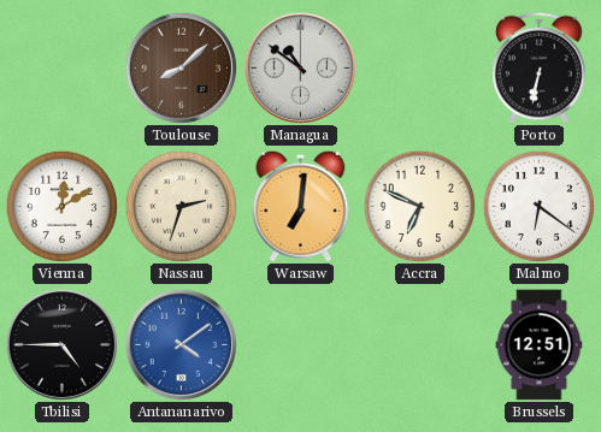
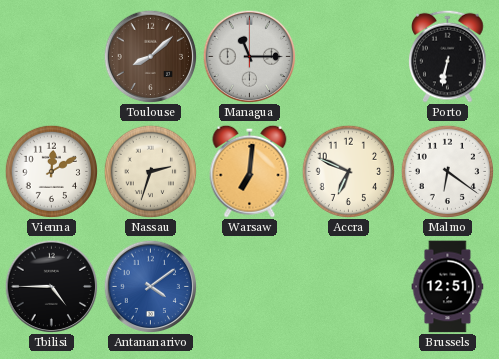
Managua: 10:51 -> 11:15
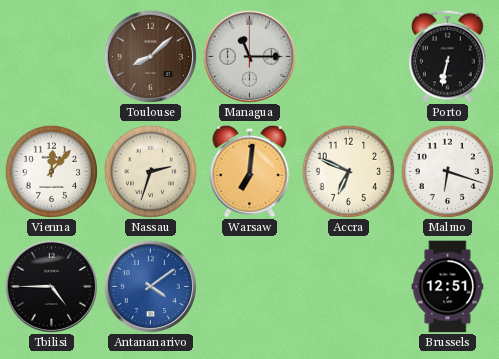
Vienna: 12:10 -> 12:07
Malmo: 6:21 -> 6:18
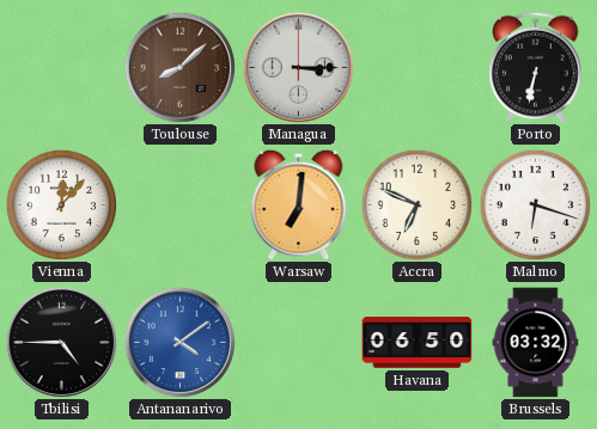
Managua: 11:15 -> 3:15
Nassau: 2:33 -> none
Havana: none -> 06:50
Brussels: 12:51 -> 03:32
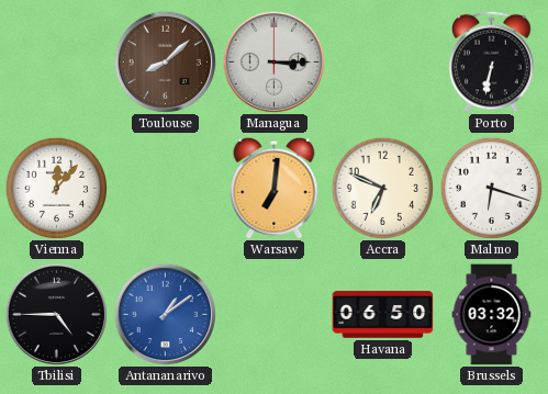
Antananarivo: 4:09 -> 1:09
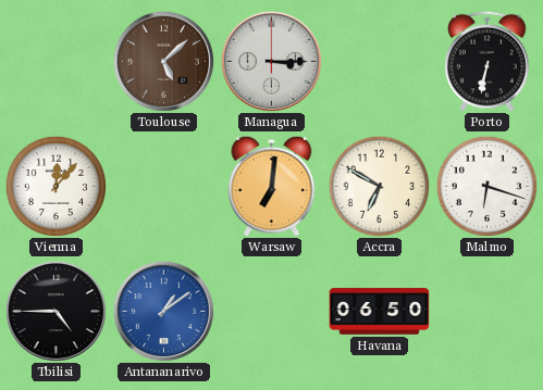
Toulouse: 8:08 -> 5:08
Accra: 6:49 -> 6:50
Brussels: 03:32 -> none
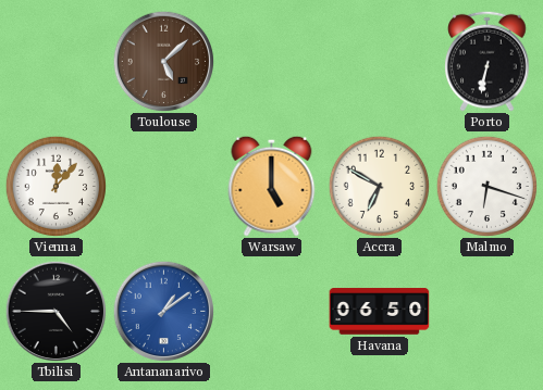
Managua: 3:15 -> none
Warsaw: 7:01 -> 5:00
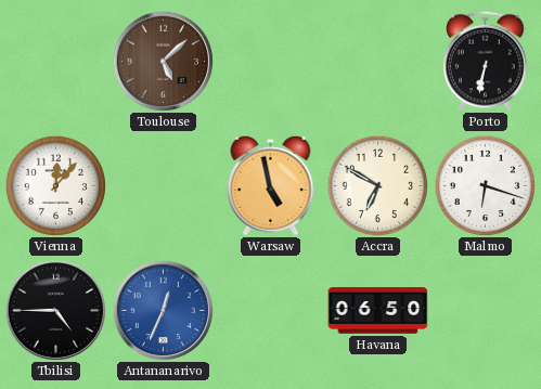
Warsaw: 5:00 -> 4:58
Antananarivo: 1:09 -> 12:34
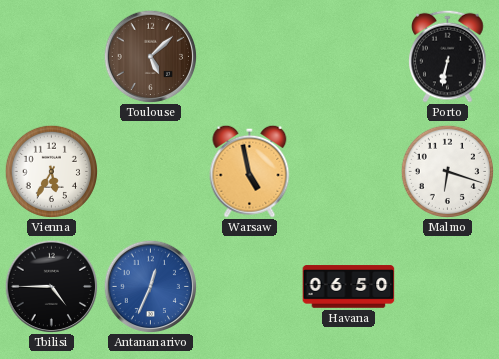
Vienna: 12:07 -> 5:35
Accra: 6:50 -> none
